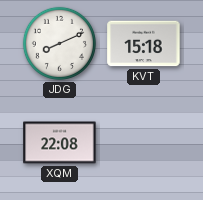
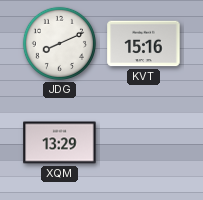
KVT: 15:18 -> 15:16
XQM: 22:08 -> 13:29
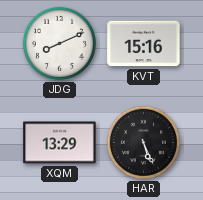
HAR: none -> 5:26
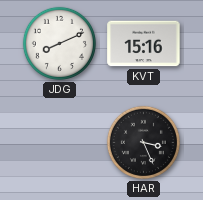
XQM: 13:29 -> none
HAR: 5:26 -> 3:26
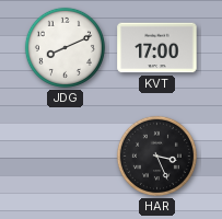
KVT: 15:16 -> 17:00
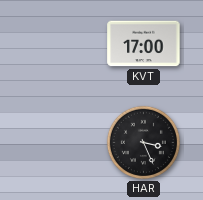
JDG: 8:11 -> none
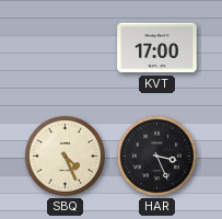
SBQ: none -> 4:26
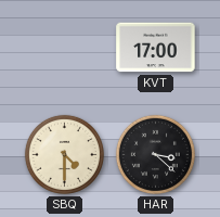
SBQ: 4:26 -> 4:30
HAR: 3:26 -> 3:22
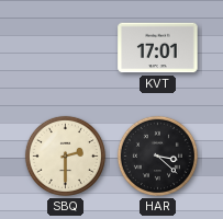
KVT: 17:00 -> 17:01
SBQ: 4:30 -> 2:30
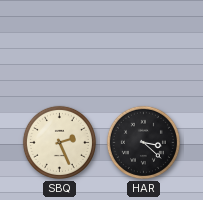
KVT: 17:01 -> none
SBQ: 2:30 -> 2:26
